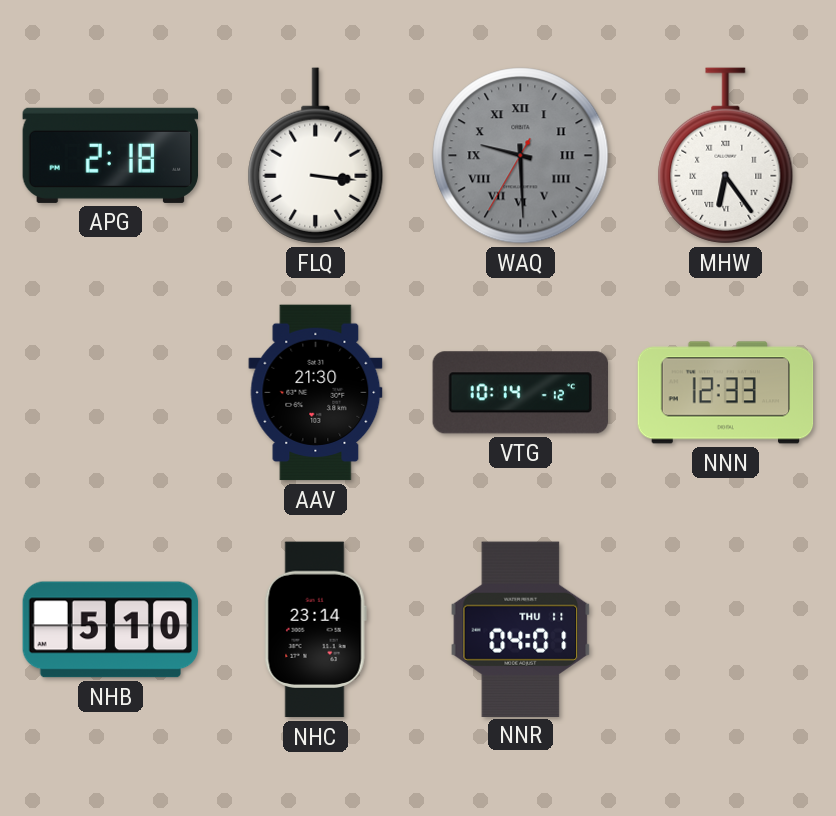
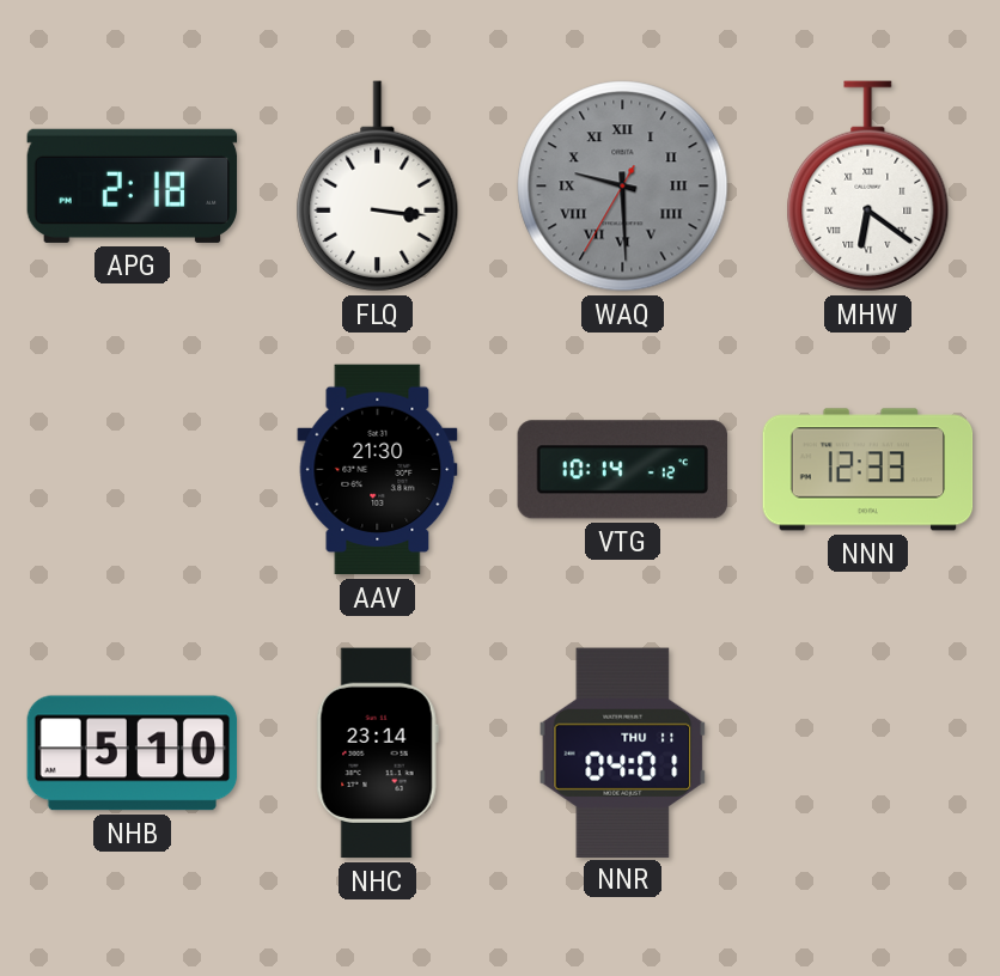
MHW: 6:24 -> 6:21
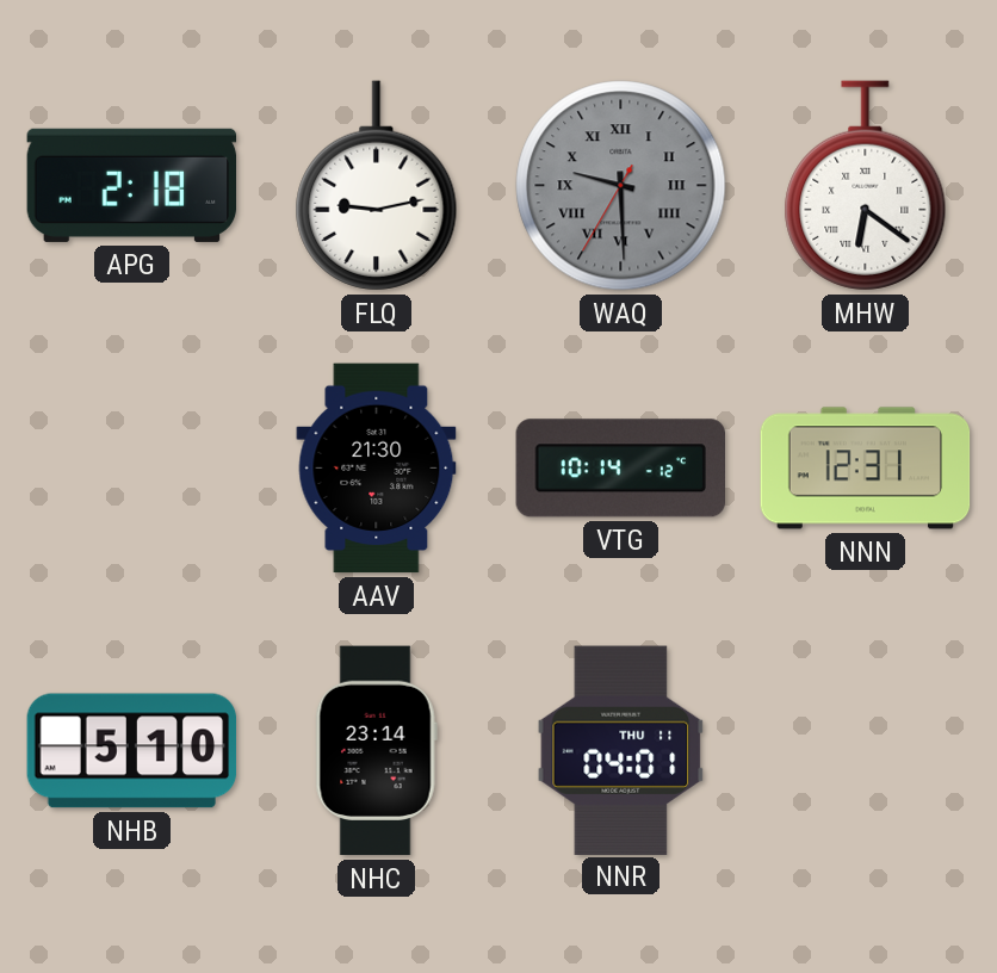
FLQ: 3:16 -> 9:13
NNN: 12:33 -> 12:31
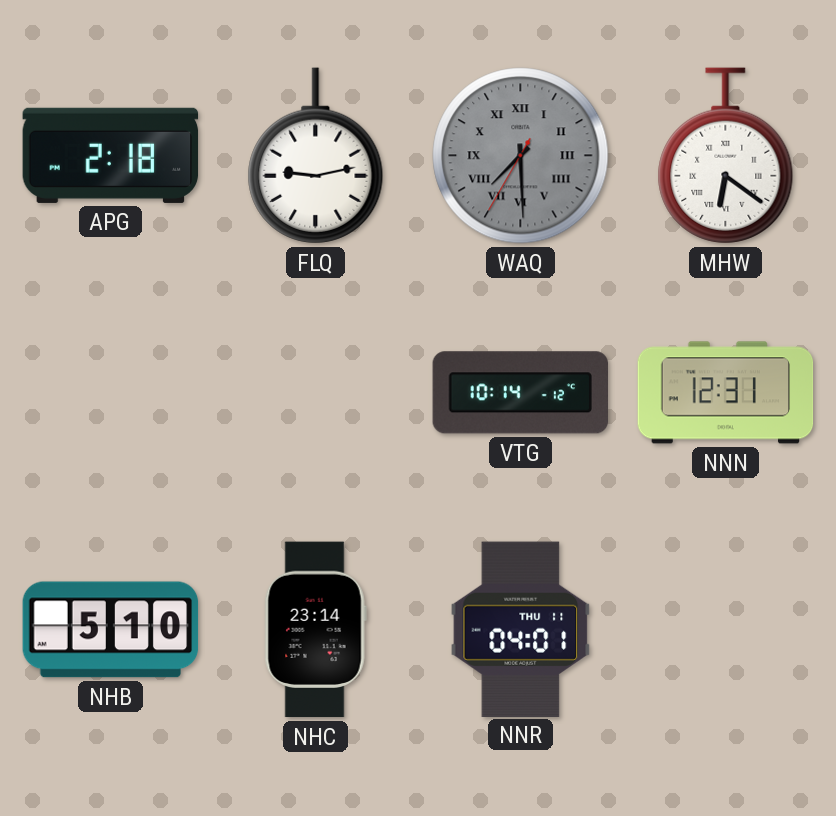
WAQ: 9:29 -> 7:29
AAV: 21:30 -> none
